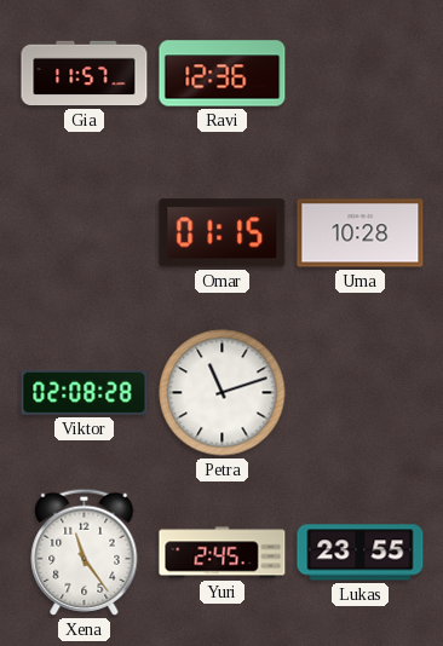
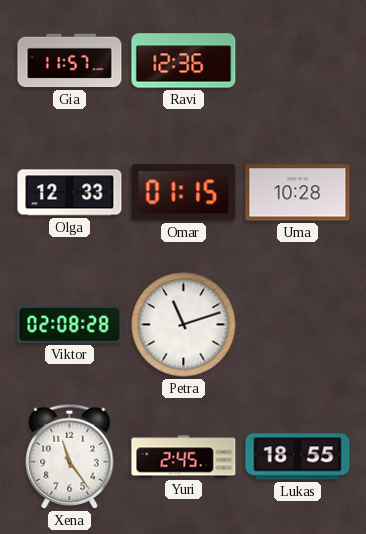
Olga: none -> 12:33
Lukas: 23:55 -> 18:55
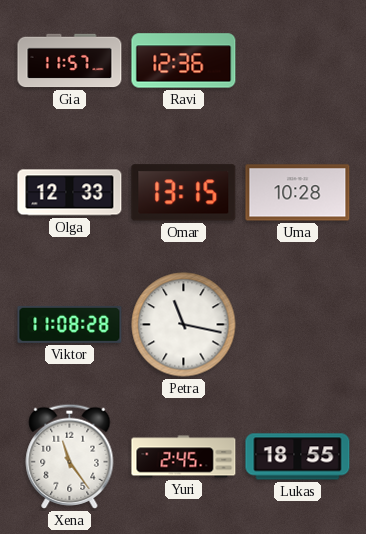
Omar: 01:15 -> 13:15
Viktor: 02:08 -> 11:08
Petra: 11:12 -> 11:17
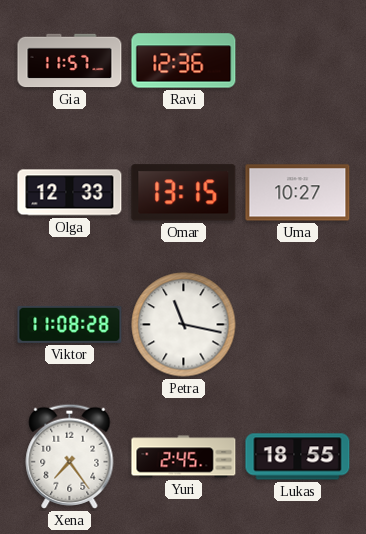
Uma: 10:28 -> 10:27
Xena: 11:24 -> 7:24
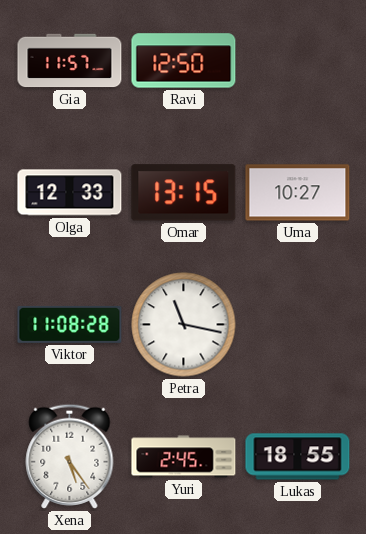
Ravi: 12:36 -> 12:50
Xena: 7:24 -> 5:24
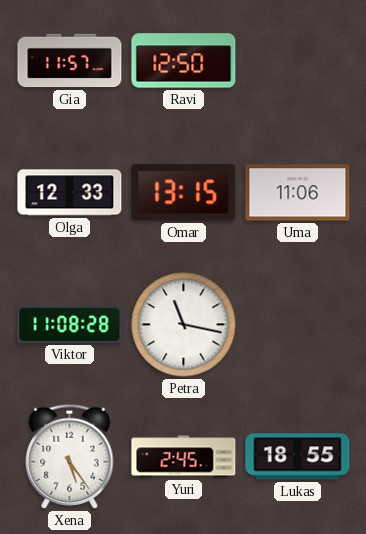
Uma: 10:27 -> 11:06
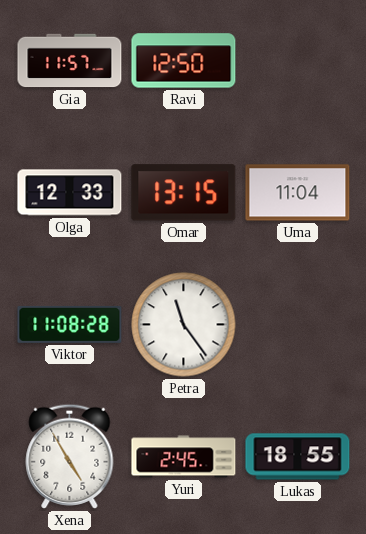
Uma: 11:06 -> 11:04
Petra: 11:17 -> 11:24
Xena: 5:24 -> 4:55
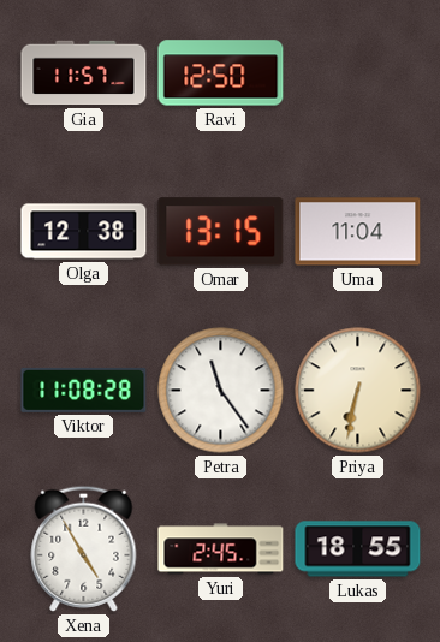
Olga: 12:33 -> 12:38
Priya: none -> 6:32
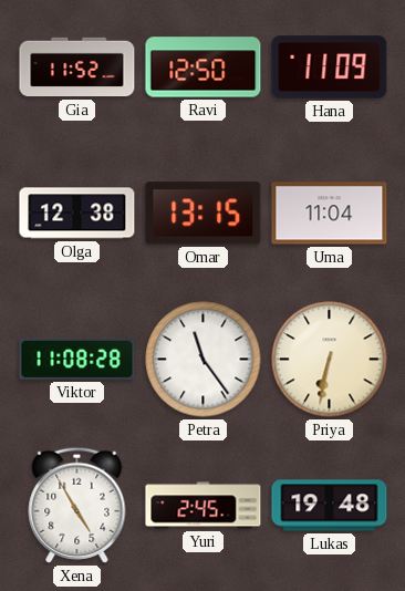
Gia: 11:57 -> 11:52
Hana: none -> 11:09
Lukas: 18:55 -> 19:48
